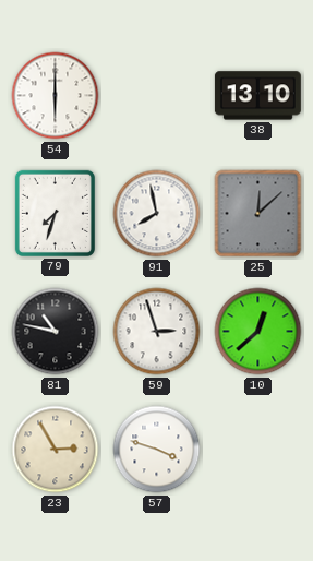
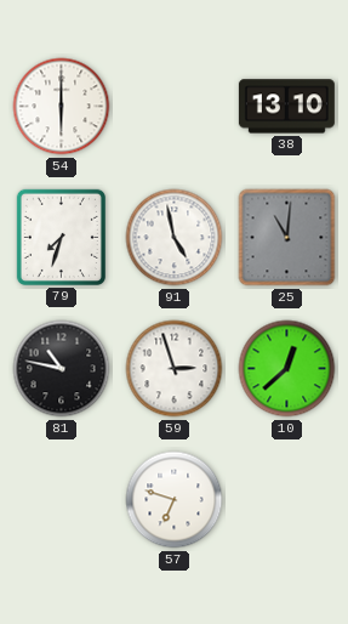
91: 7:58 -> 4:58
25: 12:08 -> 11:01
23: 2:55 -> none
57: 3:48 -> 6:48
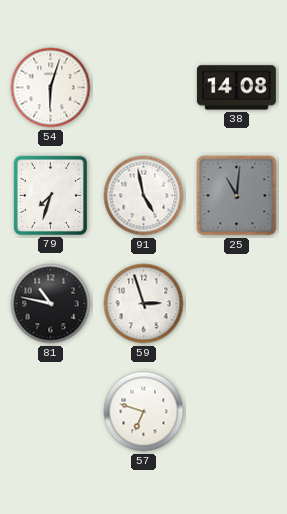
54: 6:00 -> 6:03
38: 13:10 -> 14:08
10: 12:38 -> none
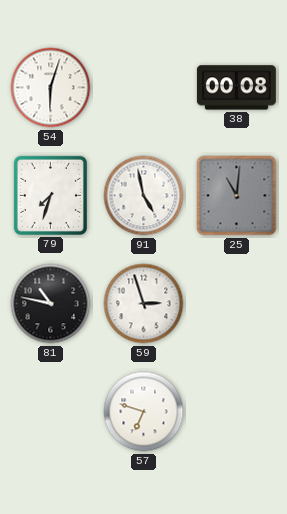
38: 14:08 -> 00:08
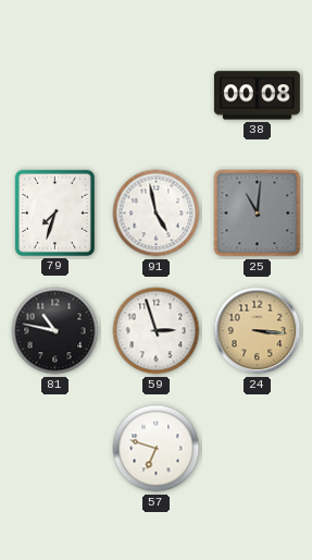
54: 6:03 -> none
24: none -> 3:16
